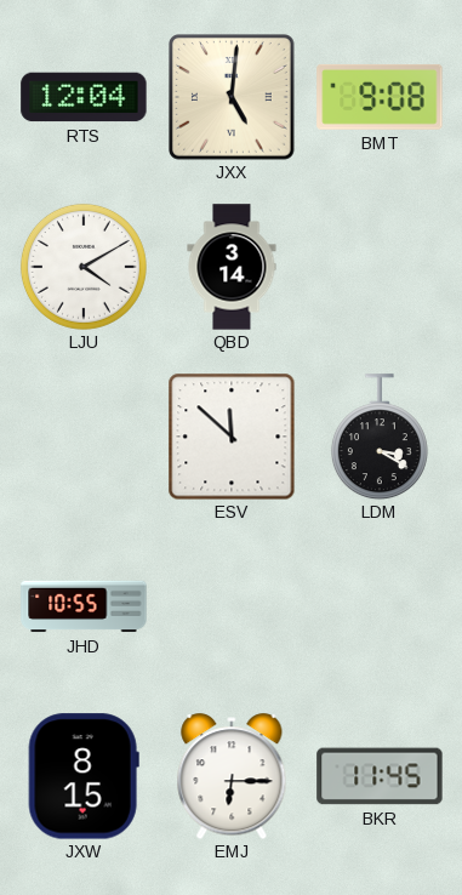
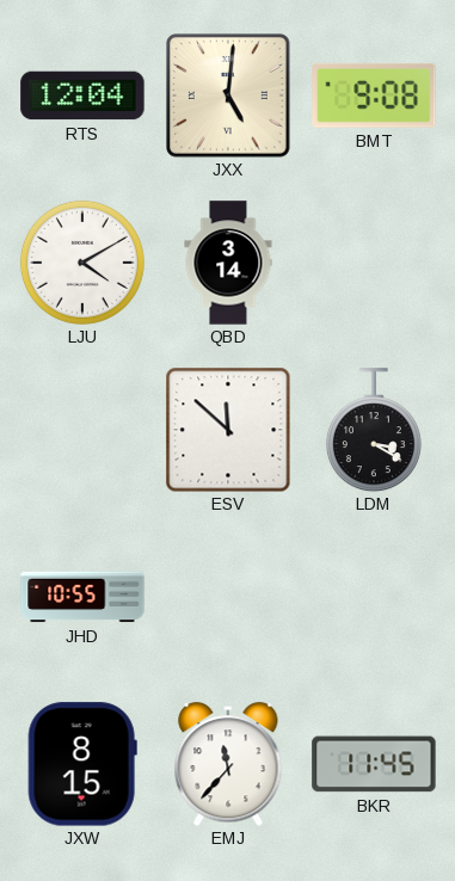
EMJ: 6:15 -> 11:37
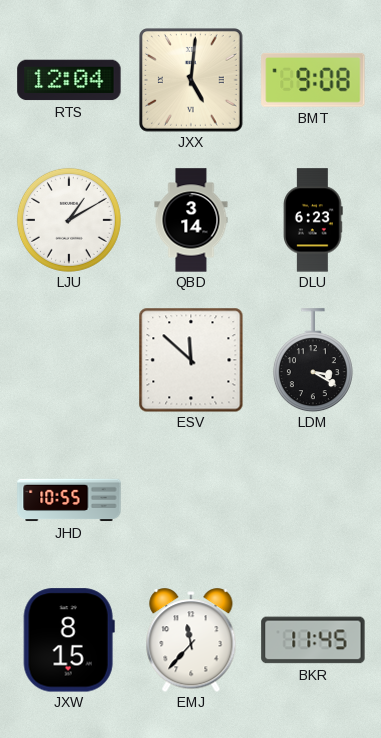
LJU: 4:10 -> 1:10
DLU: none -> 6:23
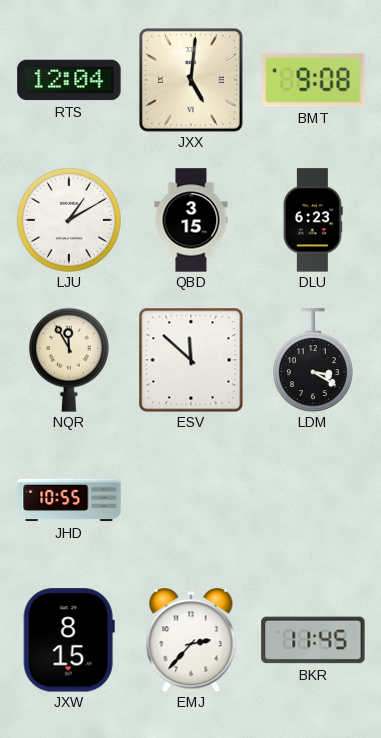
QBD: 3:14 -> 3:15
NQR: none -> 11:55
EMJ: 11:37 -> 2:37
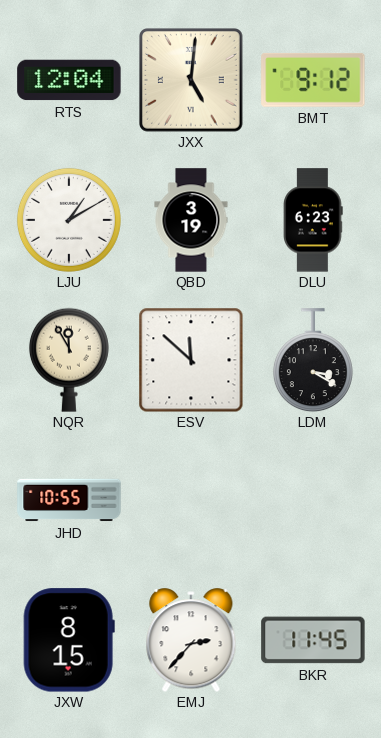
BMT: 9:08 -> 9:12
QBD: 3:15 -> 3:19
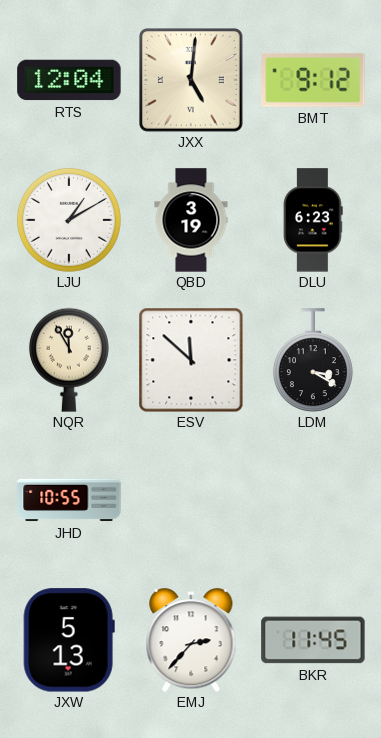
JXW: 8:15 -> 5:13
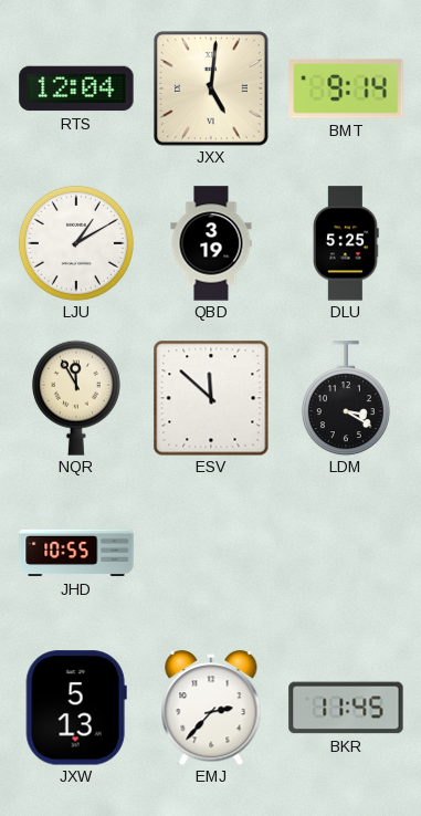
BMT: 9:12 -> 9:14
DLU: 6:23 -> 5:25
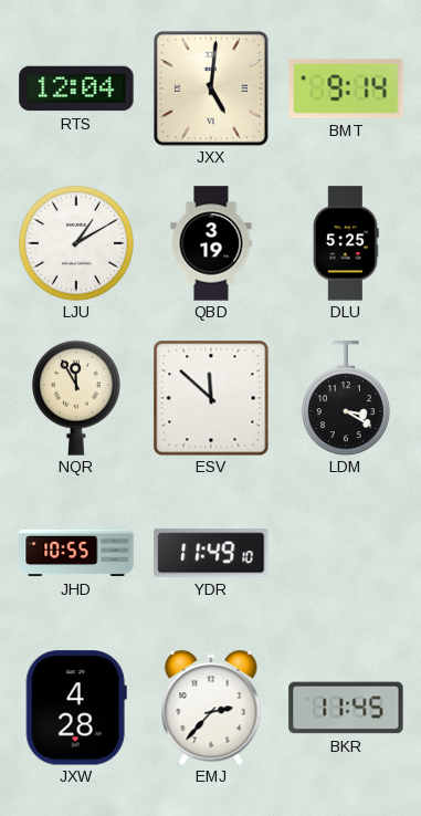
YDR: none -> 11:49
JXW: 5:13 -> 4:28
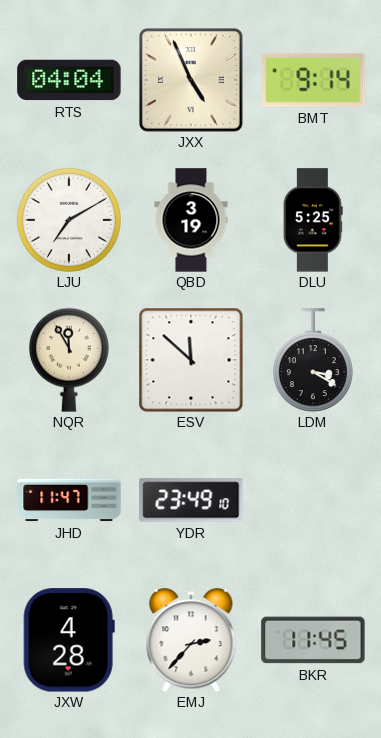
RTS: 12:04 -> 04:04
JXX: 5:01 -> 4:56
LJU: 1:10 -> 7:10
JHD: 10:55 -> 11:47
YDR: 11:49 -> 23:49
